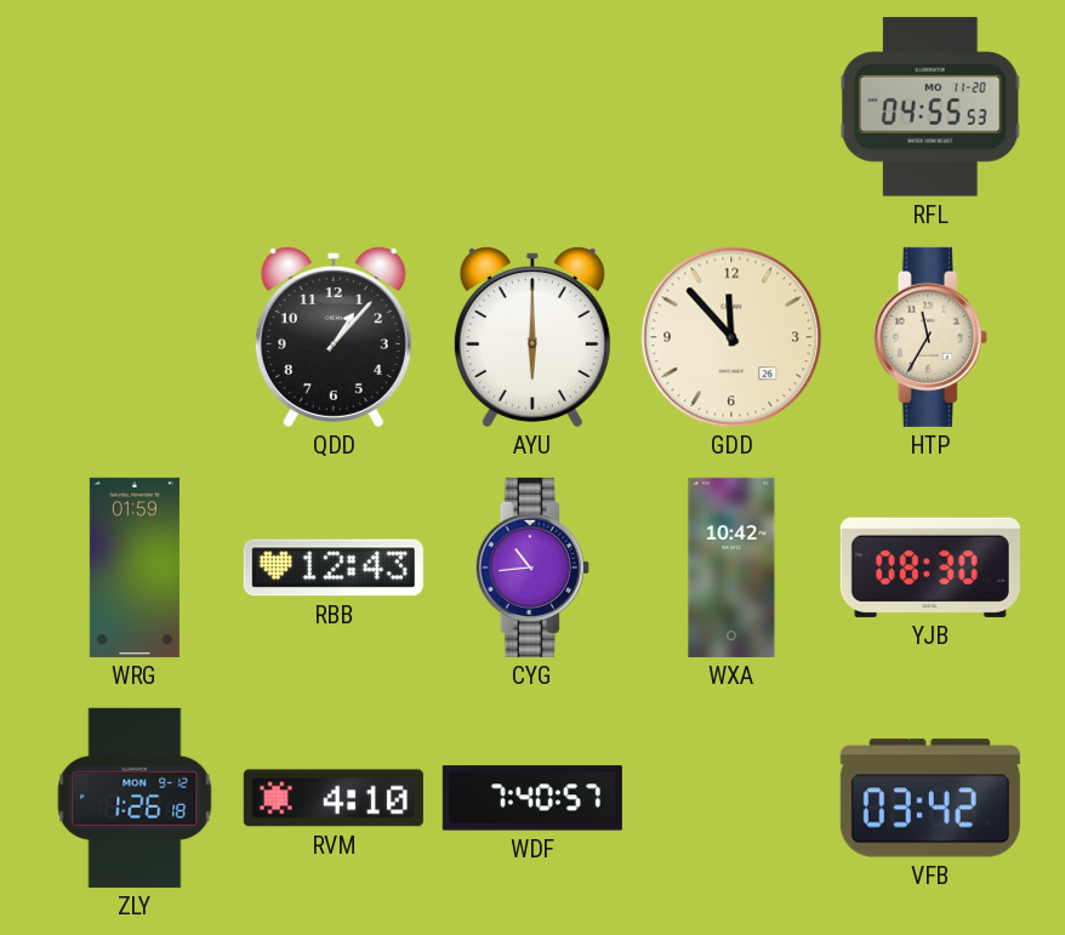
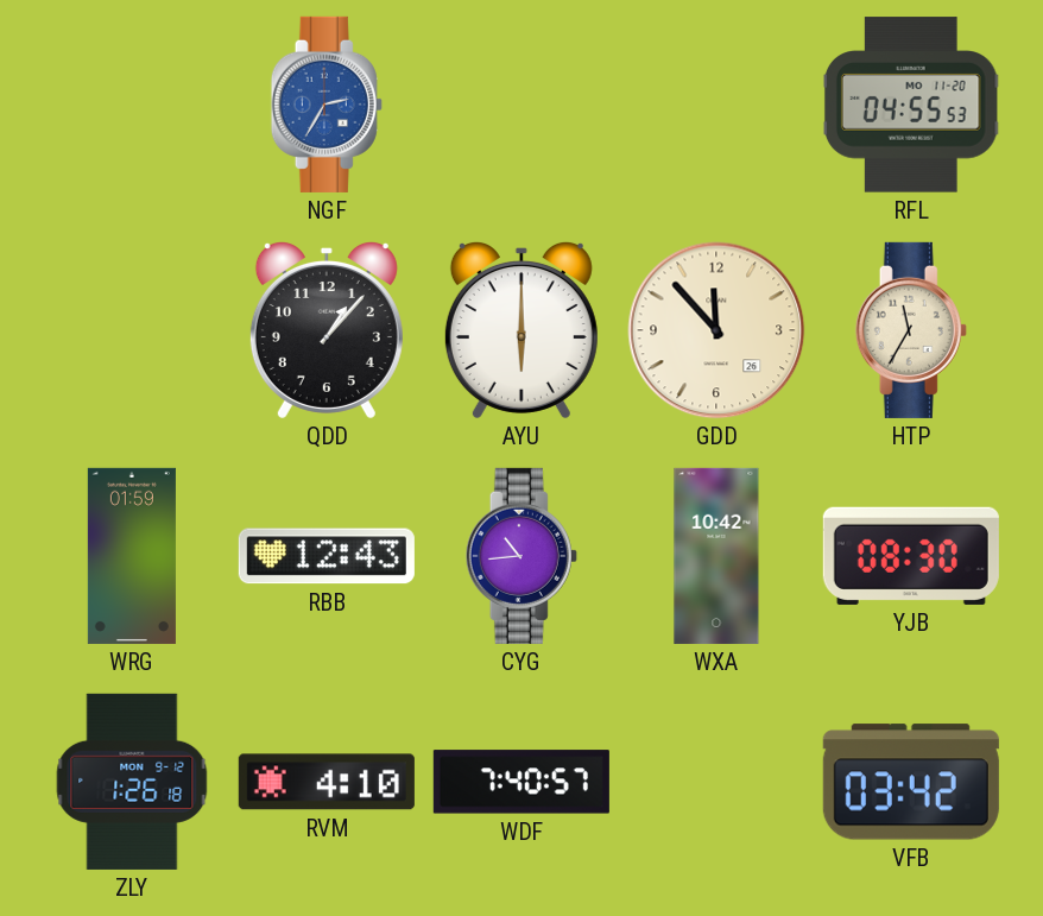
NGF: none -> 2:35
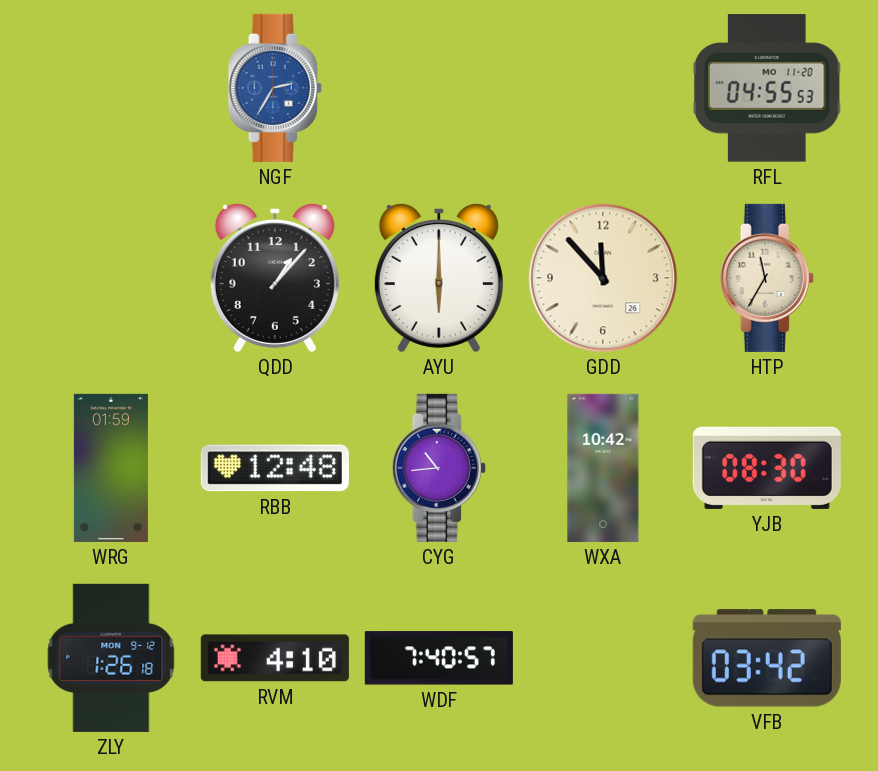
RBB: 12:43 -> 12:48
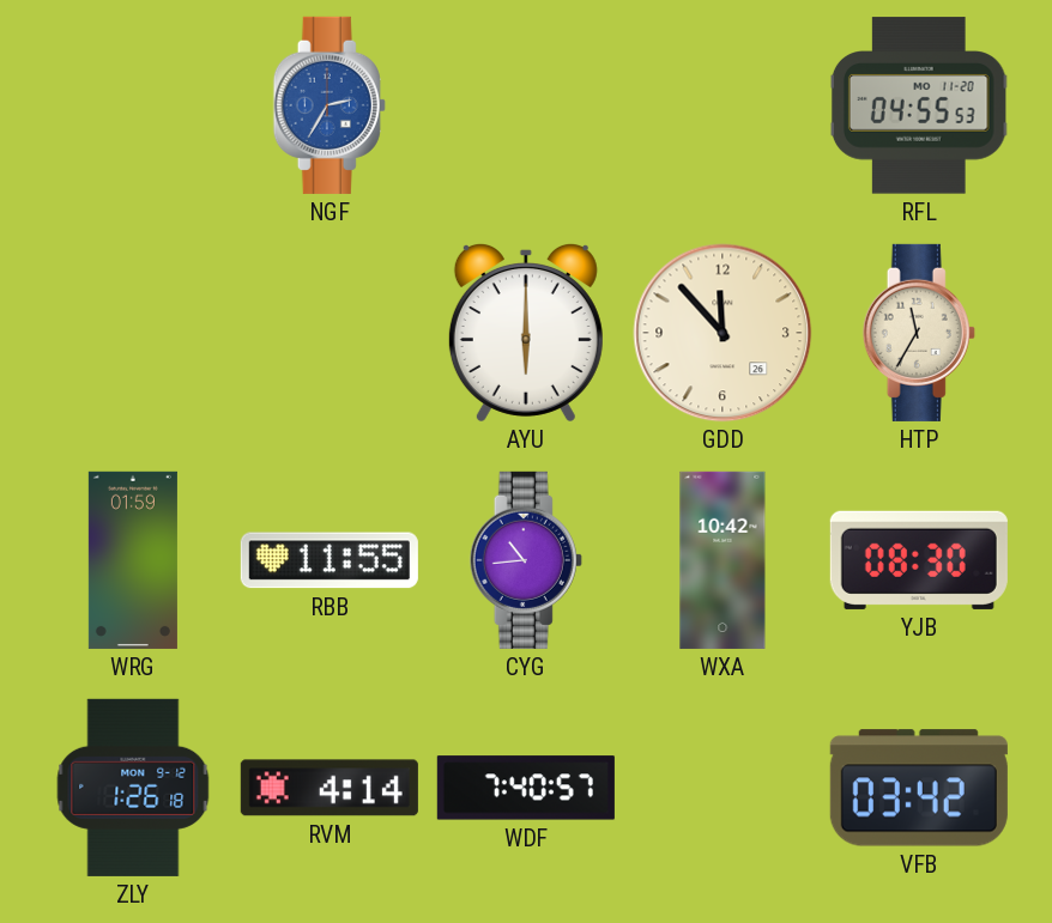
QDD: 1:07 -> none
RBB: 12:48 -> 11:55
RVM: 4:10 -> 4:14
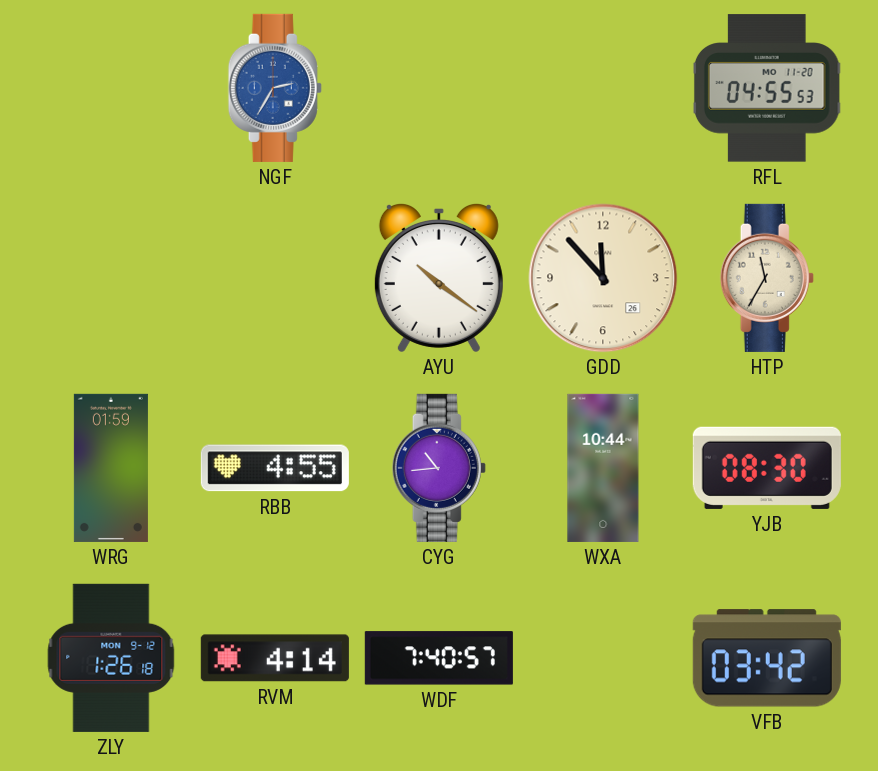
AYU: 6:00 -> 10:21
RBB: 11:55 -> 4:55
WXA: 10:42 -> 10:44
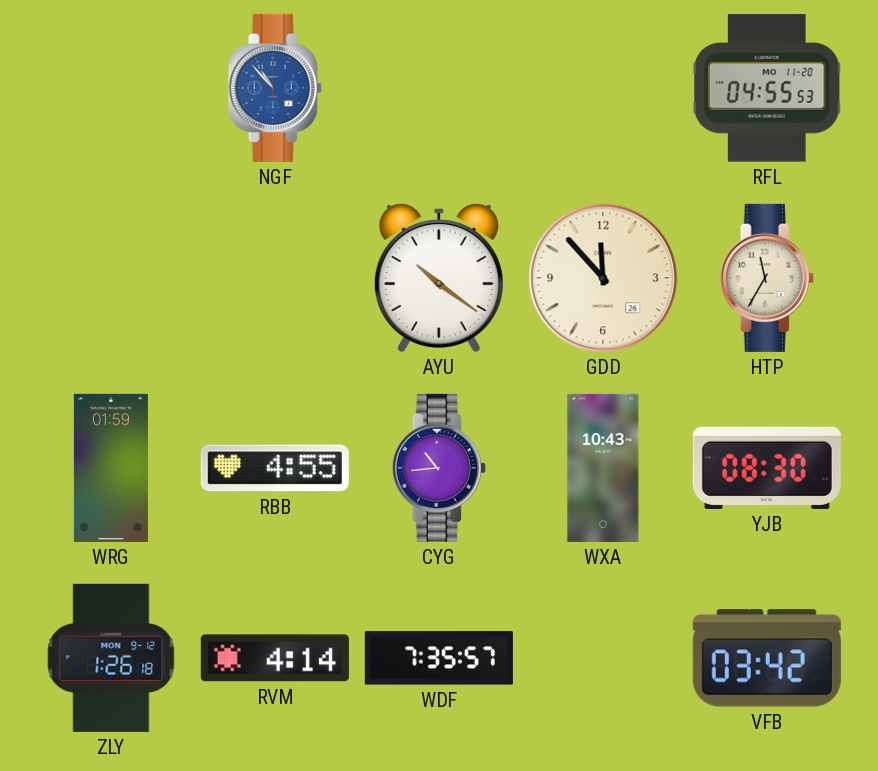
NGF: 2:35 -> 10:53
WXA: 10:44 -> 10:43
WDF: 7:40 -> 7:35
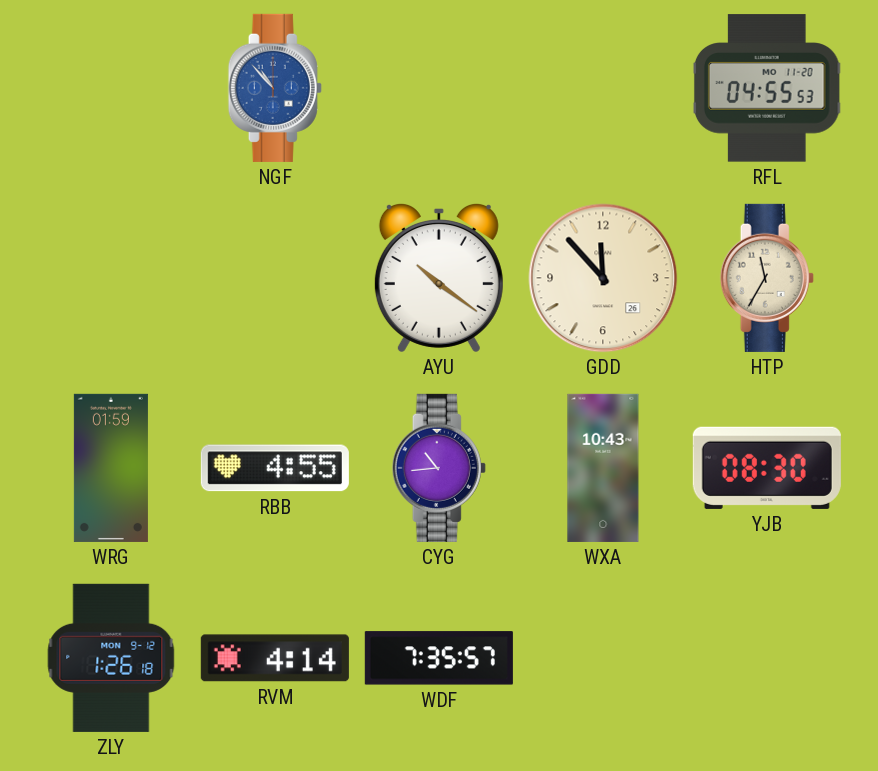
VFB: 03:42 -> none
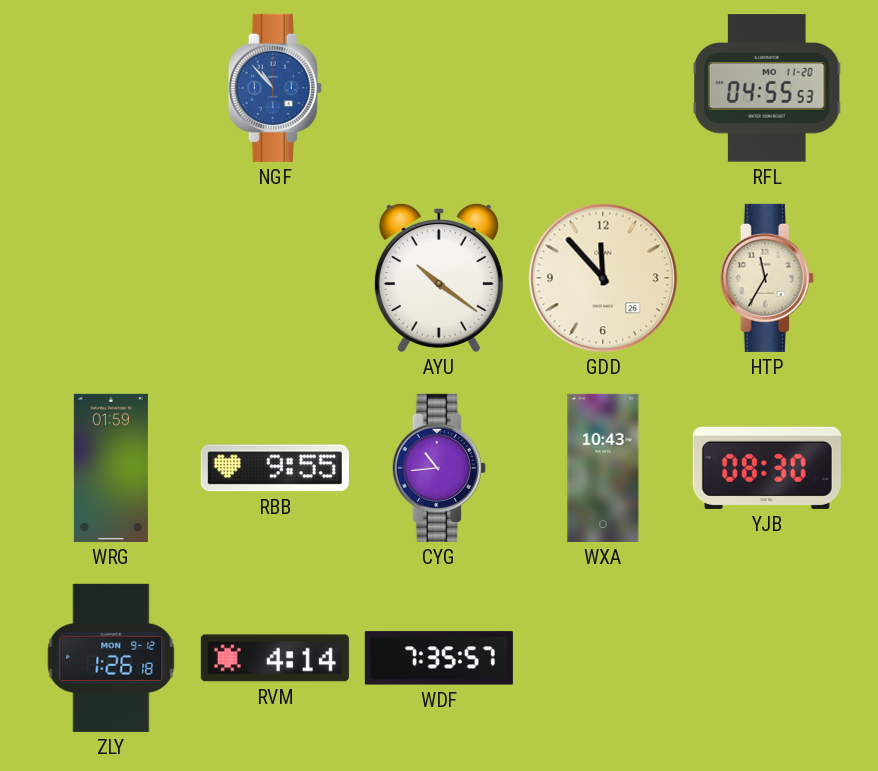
RBB: 4:55 -> 9:55
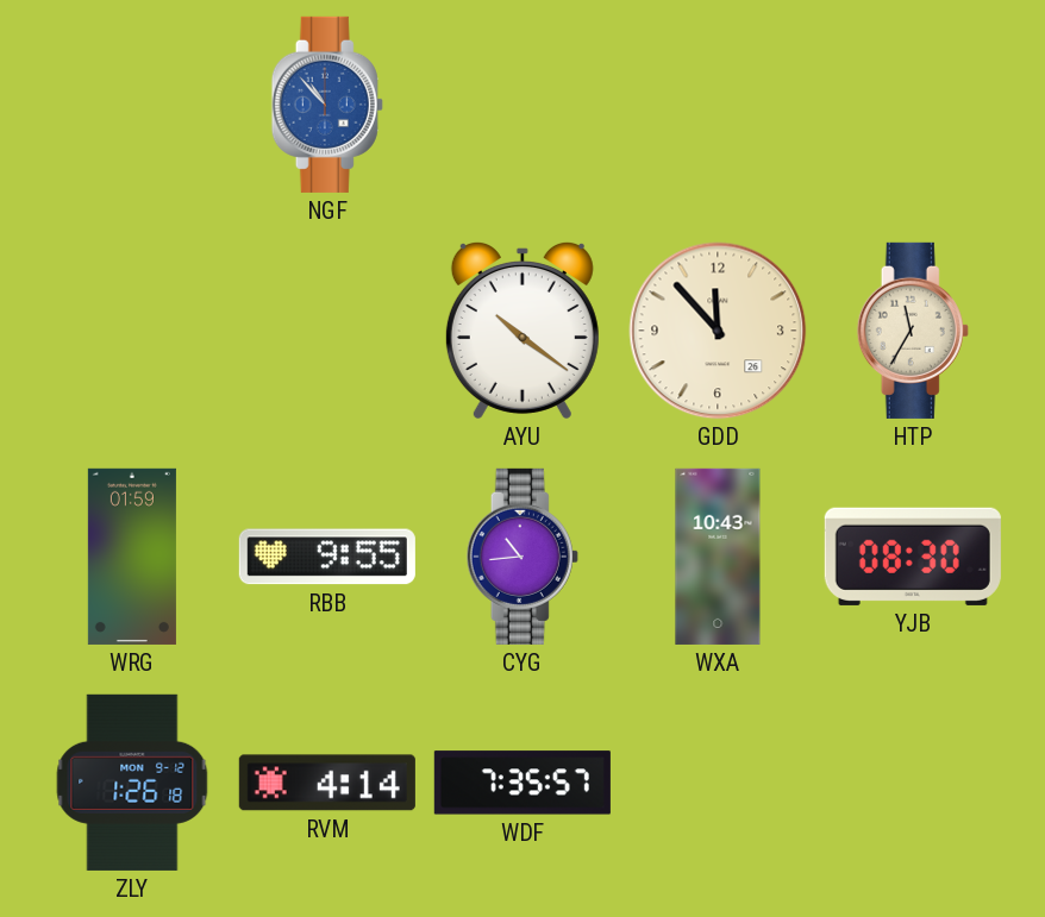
RFL: 04:55 -> none
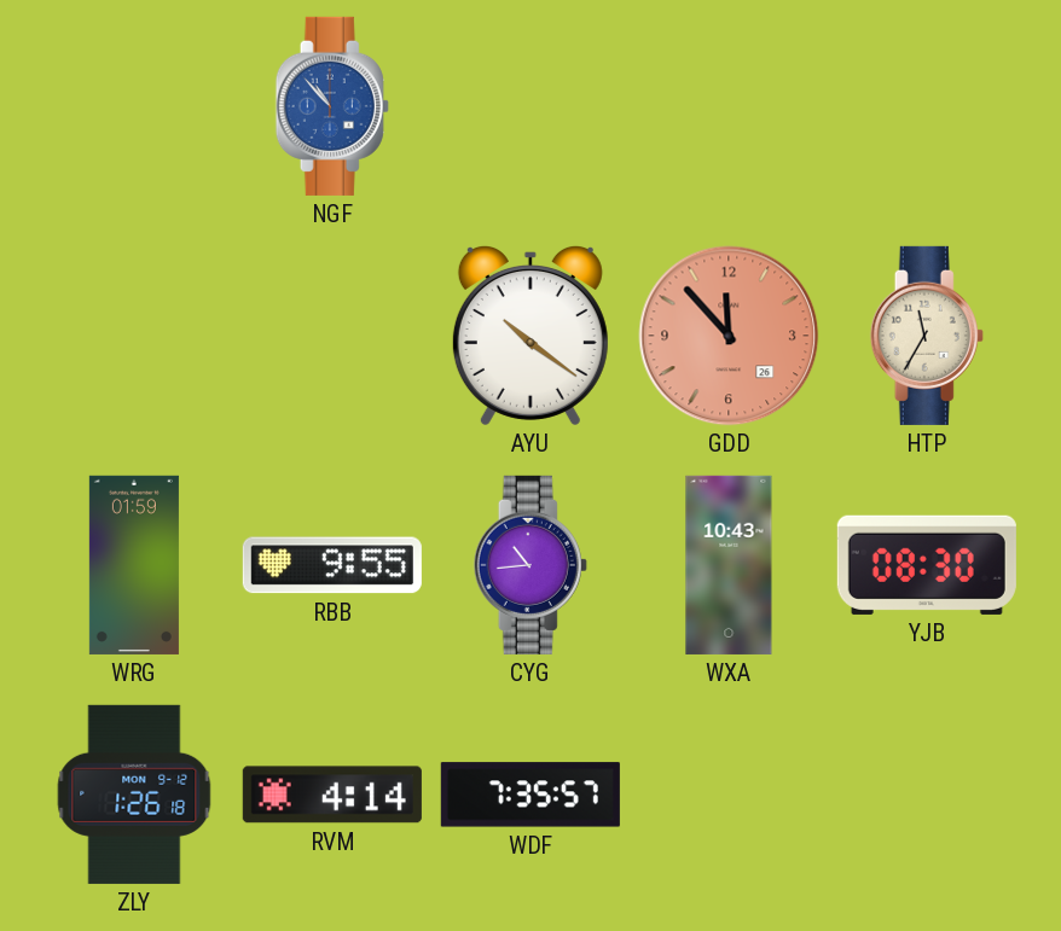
GDD dial: cream -> salmon
